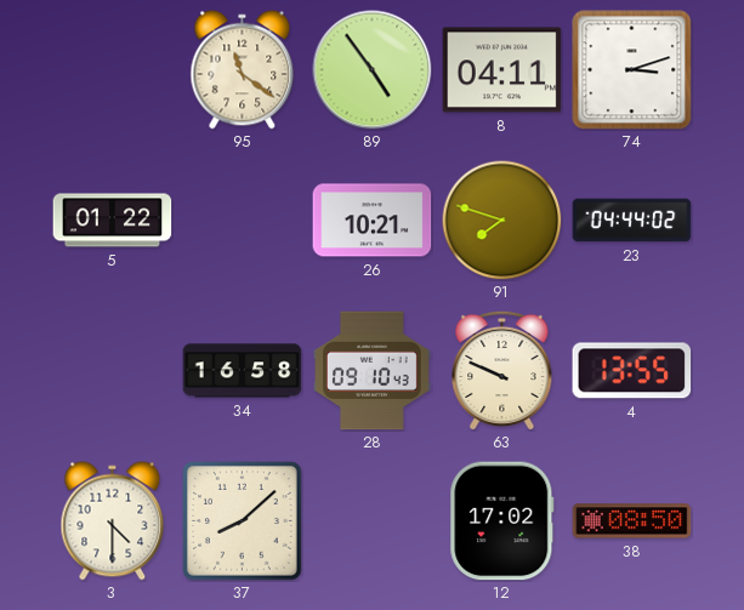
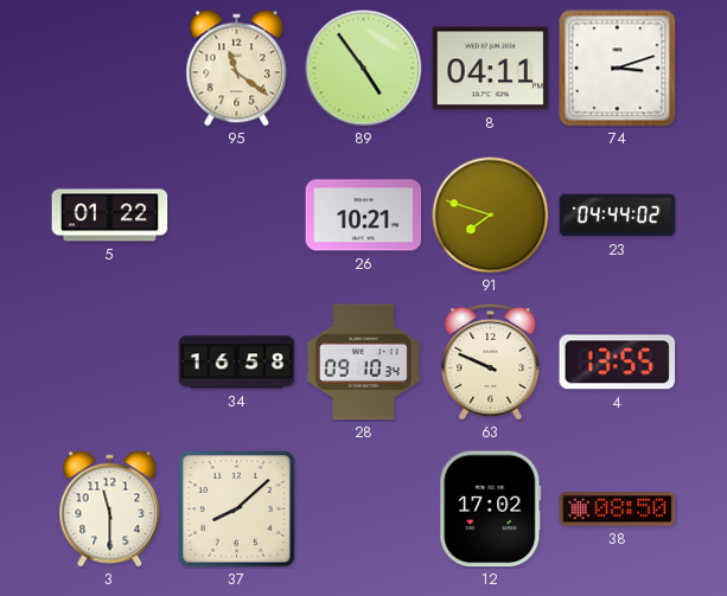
28: 09:10:43 -> 09:10:34
3: 4:30 -> 11:30
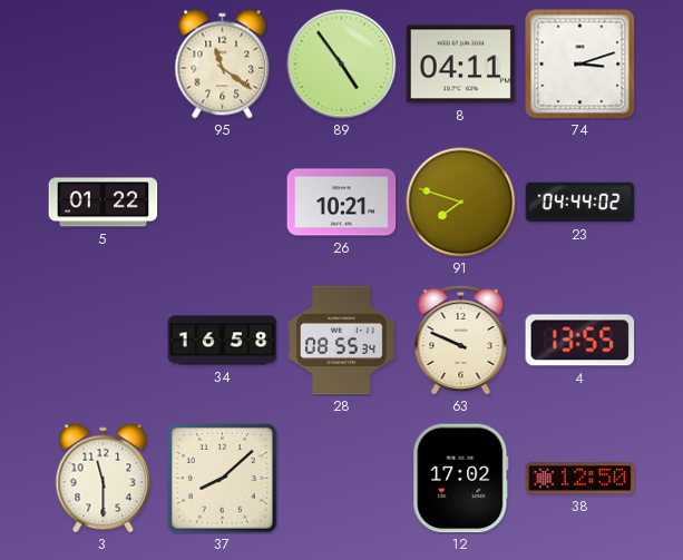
28: 09:10 -> 08:55
38: 08:50 -> 12:50
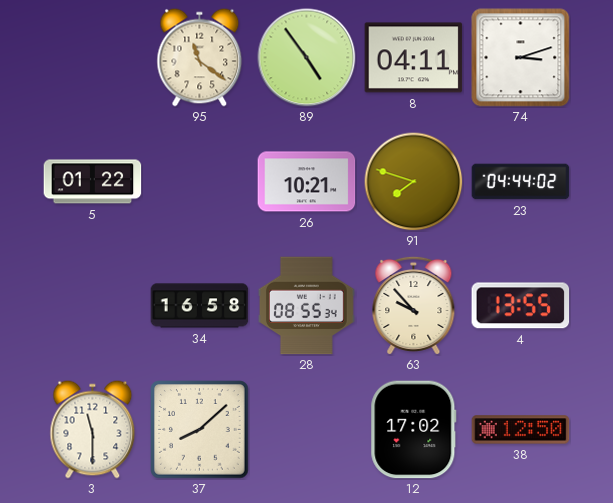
63: 9:49 -> 9:53
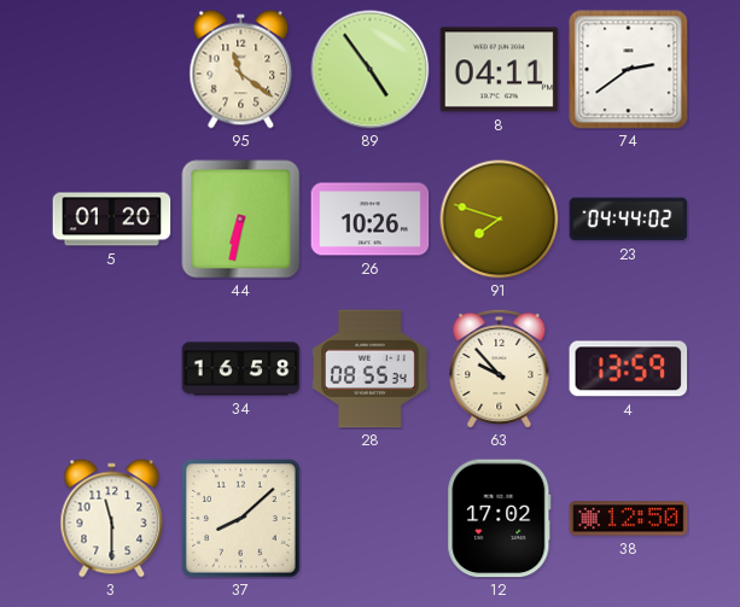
74: 3:12 -> 2:39
5: 01:22 -> 01:20
44: none -> 6:32
26: 10:21 -> 10:26
4: 13:55 -> 13:59
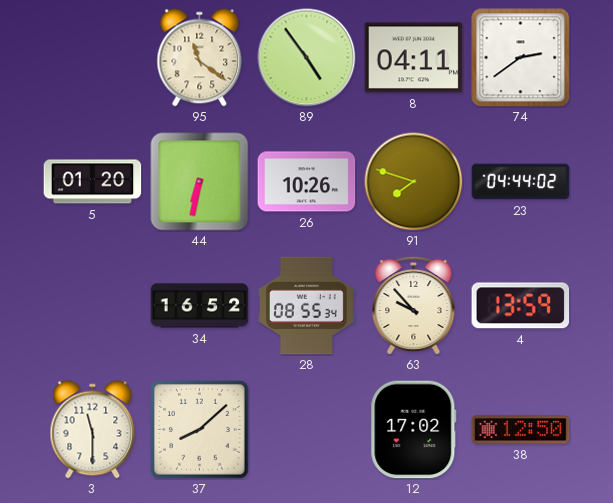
34: 16:58 -> 16:52
